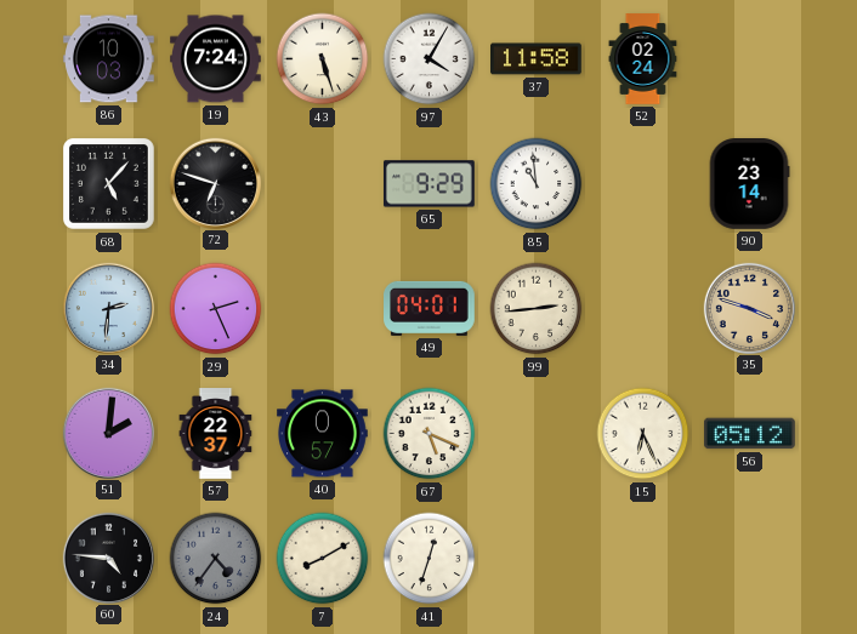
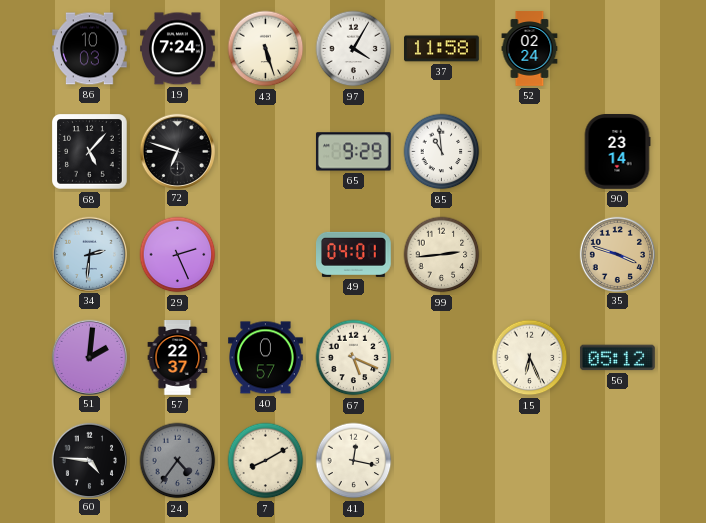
41: 12:33 -> 12:17
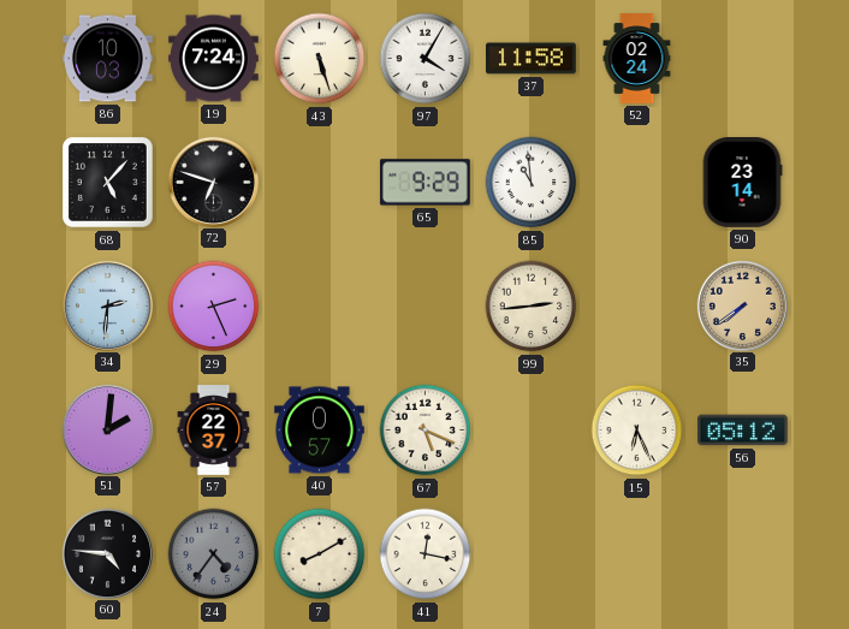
49: 04:01 -> none
35: 3:48 -> 7:39
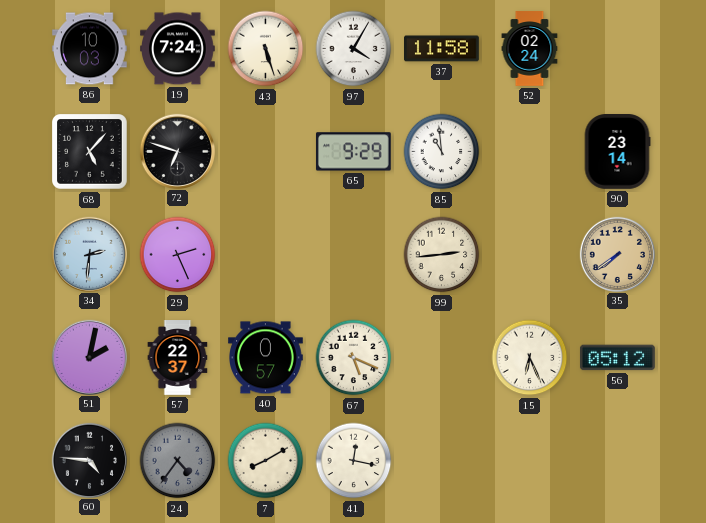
51: 2:01 -> 2:02
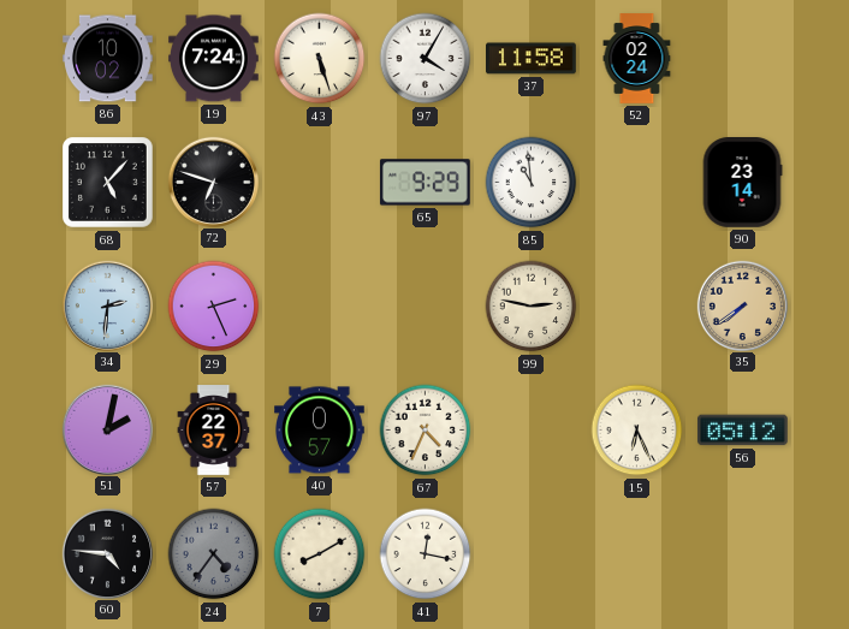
86: 10:03 -> 10:02
99: 2:44 -> 2:47
67: 5:19 -> 4:34
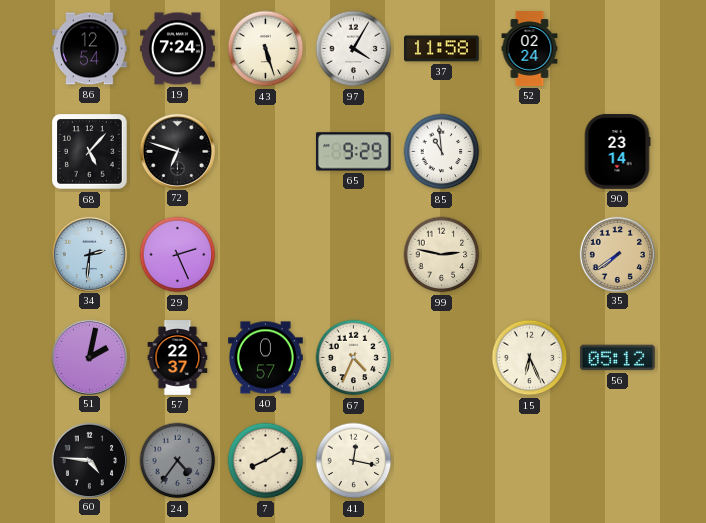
86: 10:02 -> 12:54
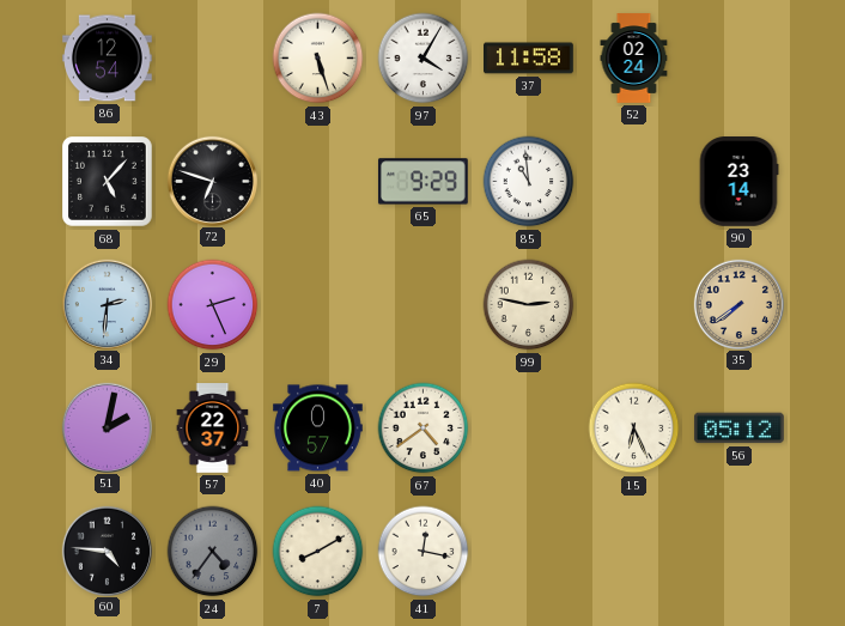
19: 7:24 -> none
67: 4:34 -> 4:39
